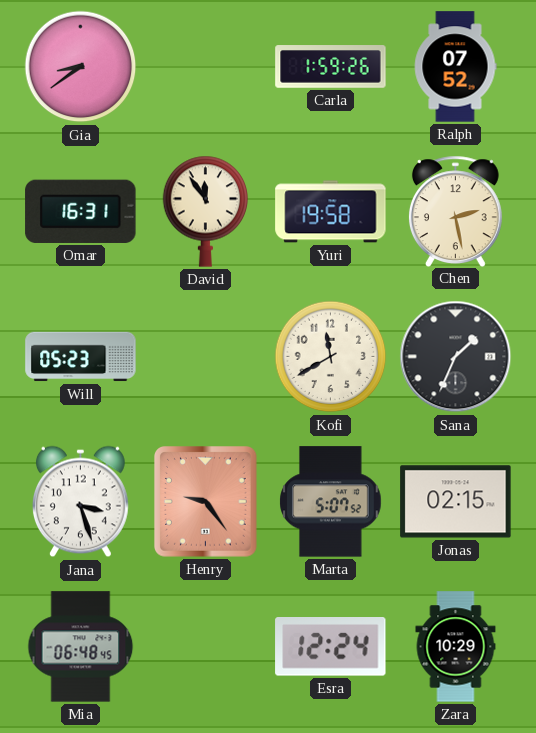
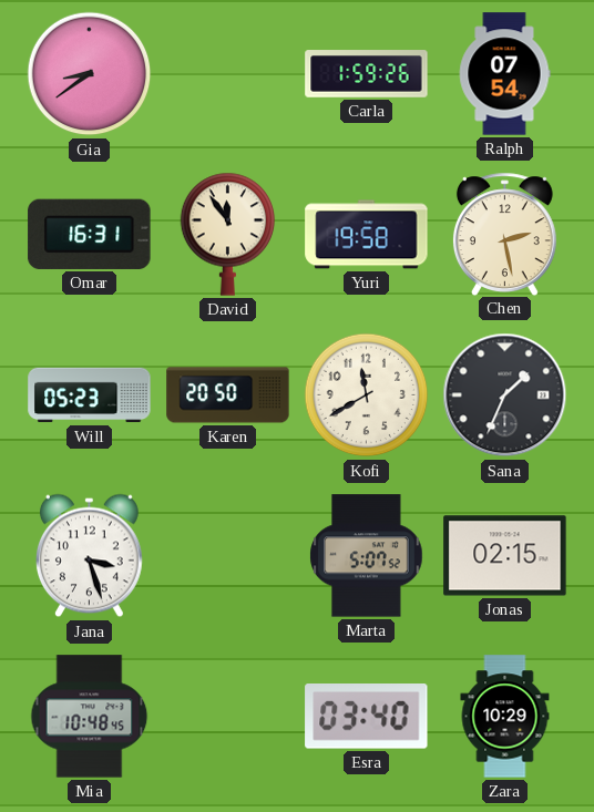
Ralph: 07:52 -> 07:54
Karen: none -> 20:50
Henry: 9:24 -> none
Mia: 06:48 -> 10:48
Esra: 12:24 -> 03:40
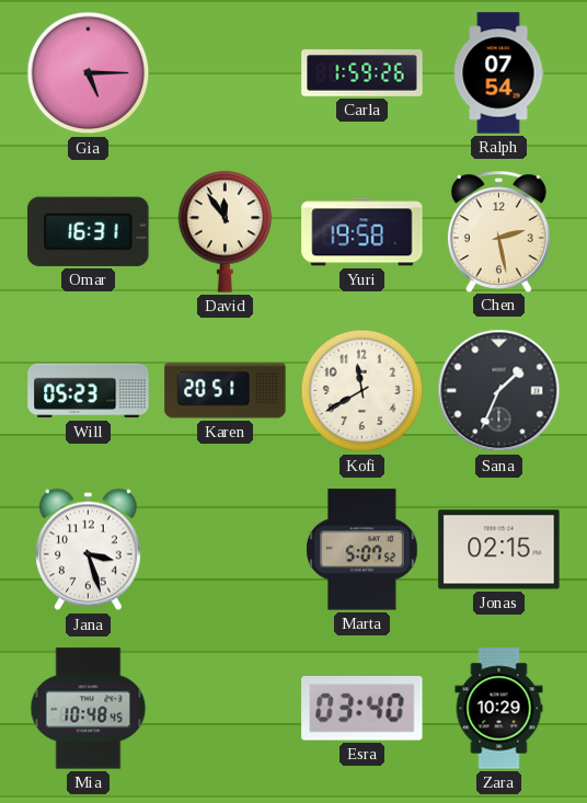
Gia: 8:39 -> 5:15
Karen: 20:50 -> 20:51
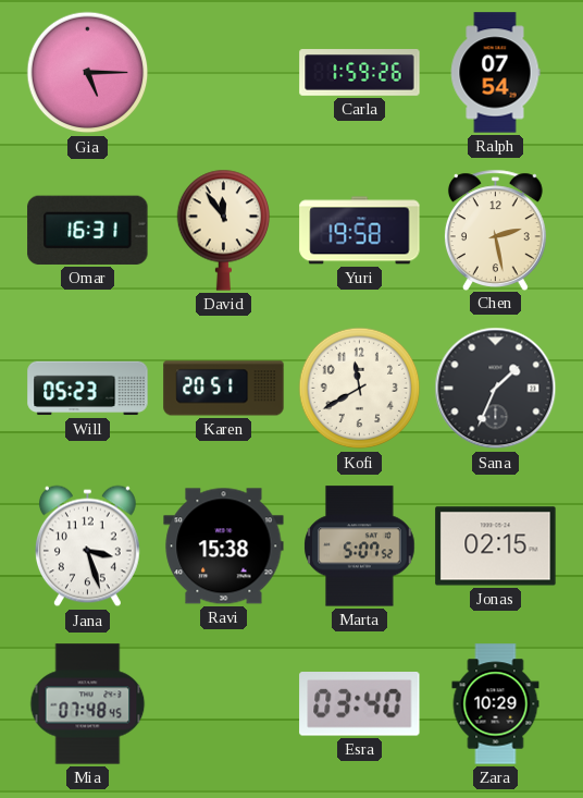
Ravi: none -> 15:38
Mia: 10:48 -> 07:48
